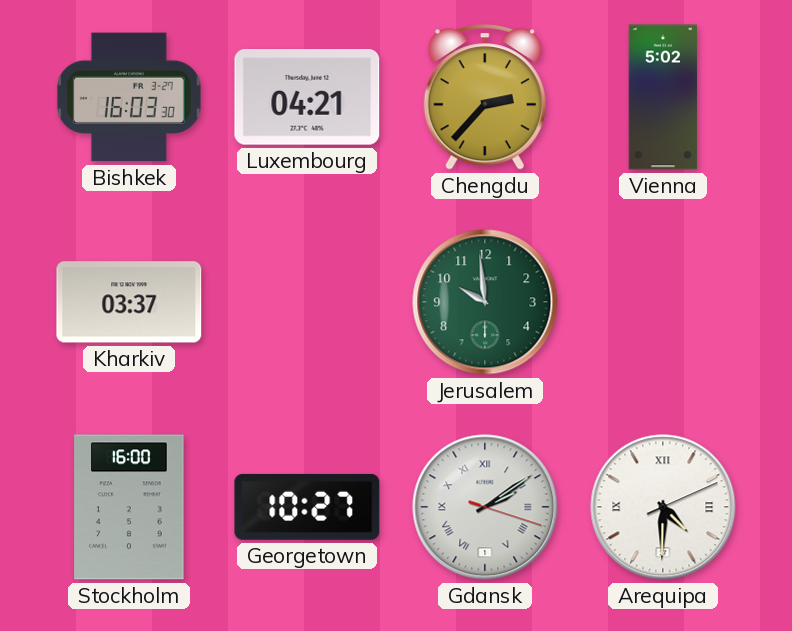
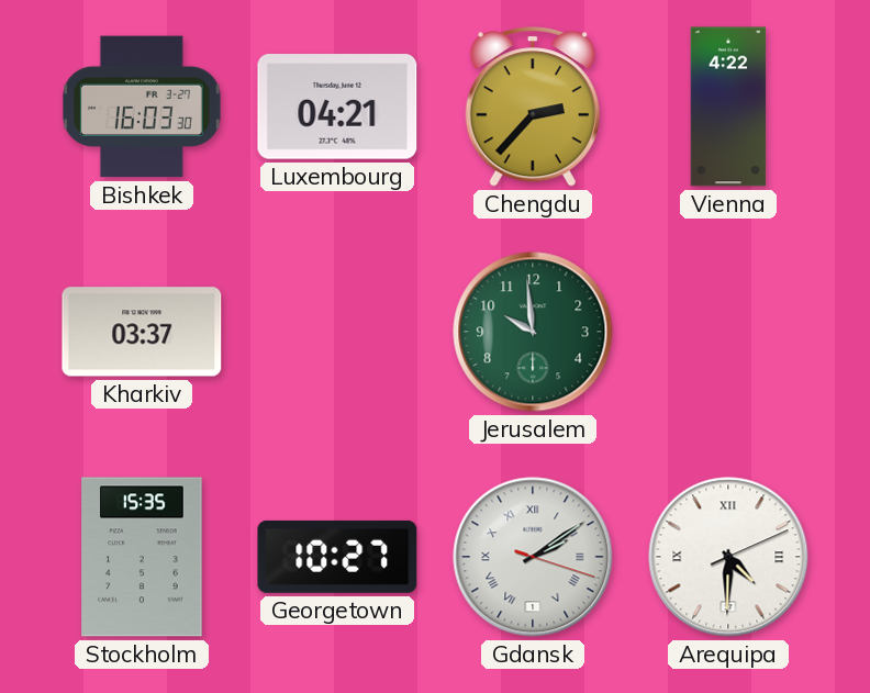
Vienna: 5:02 -> 4:22
Stockholm: 16:00 -> 15:35
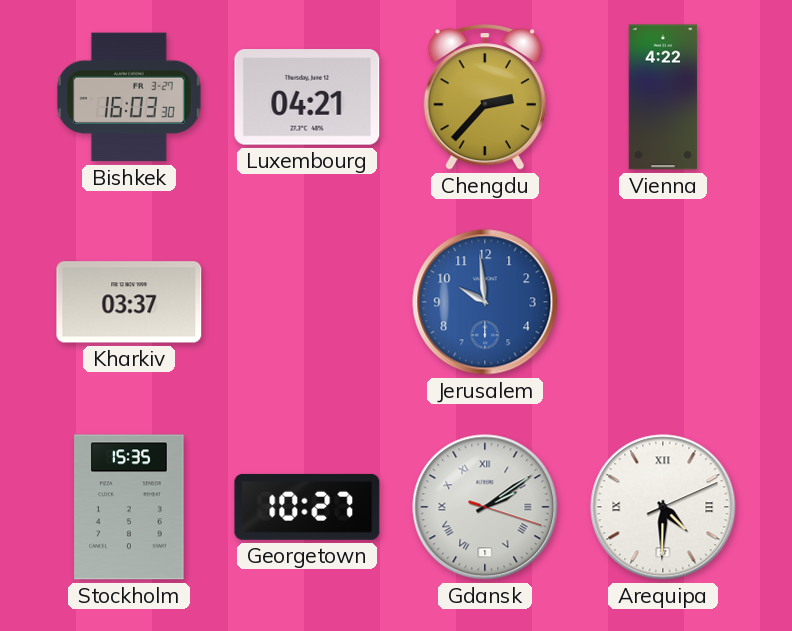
Jerusalem dial: green -> blue
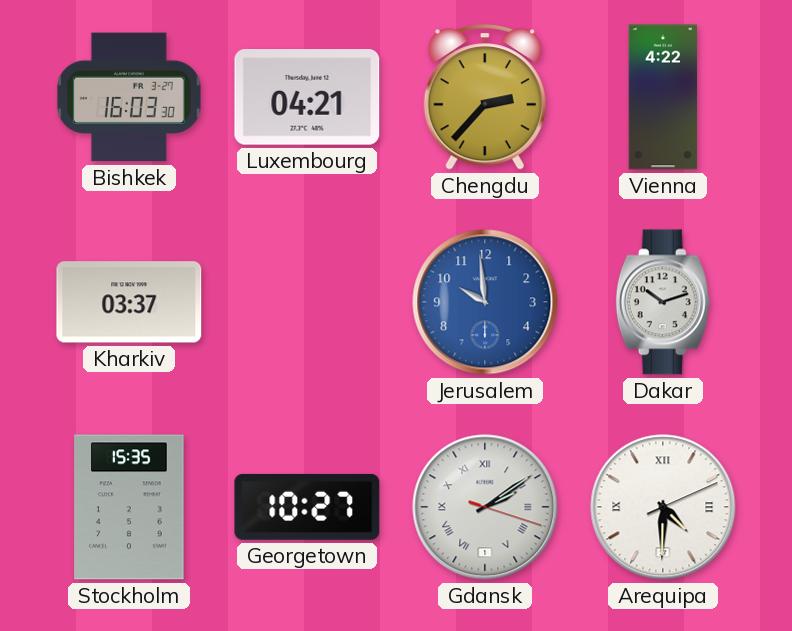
Dakar: none -> 10:12
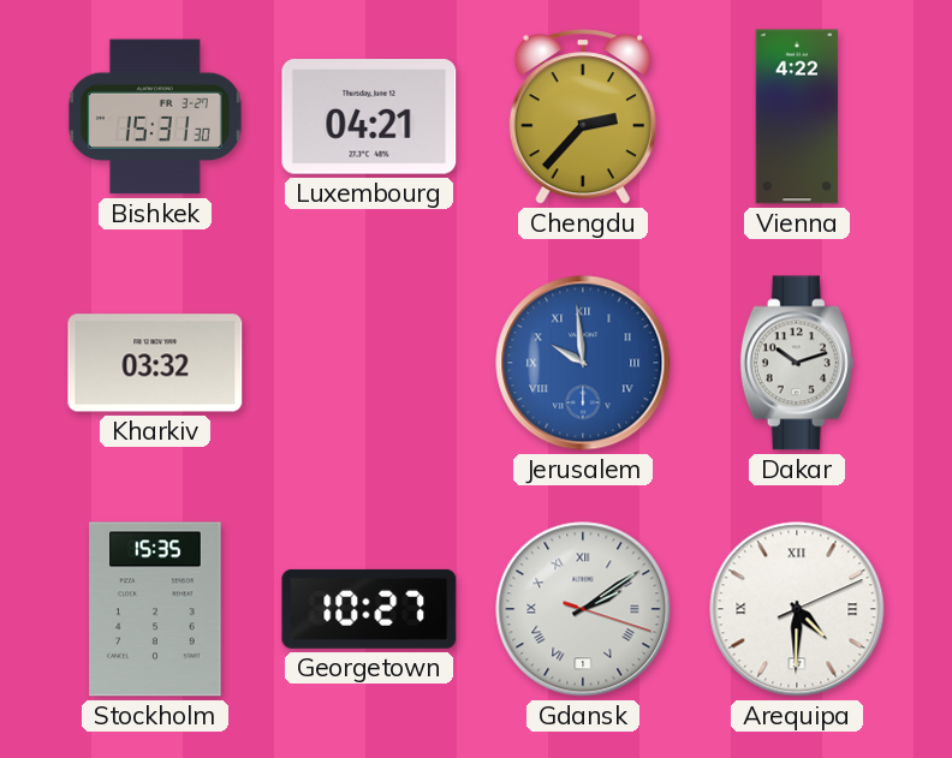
Bishkek: 16:03 -> 15:31
Kharkiv: 03:37 -> 03:32
Jerusalem numerals: Arabic -> Roman
